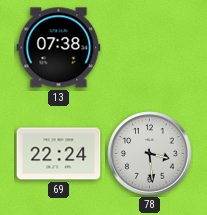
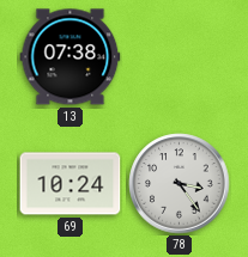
69: 22:24 -> 10:24
78: 3:29 -> 3:24
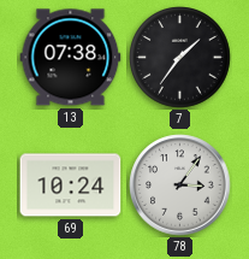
7: none -> 1:36
78: 3:24 -> 3:06
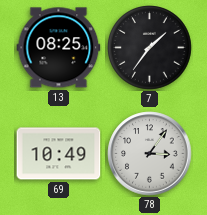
13: 07:38 -> 08:25
69: 10:24 -> 10:49
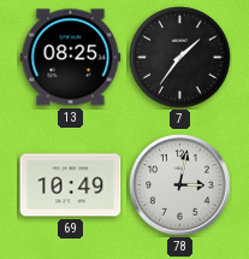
78: 3:06 -> 3:02
